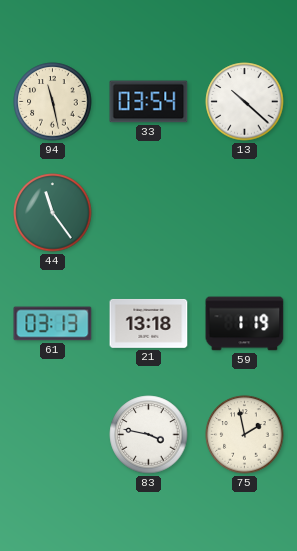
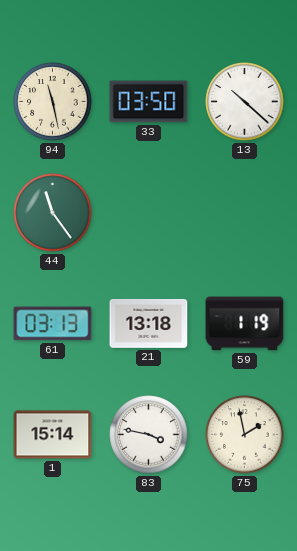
33: 03:54 -> 03:50
1: none -> 15:14
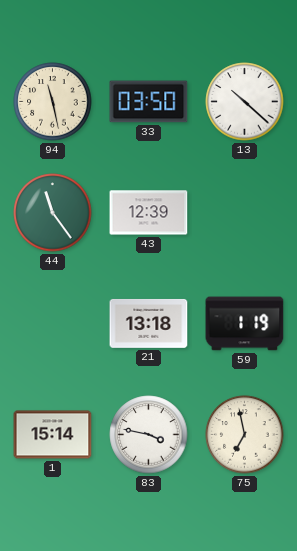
43: none -> 12:39
61: 03:13 -> none
75: 1:58 -> 6:58
